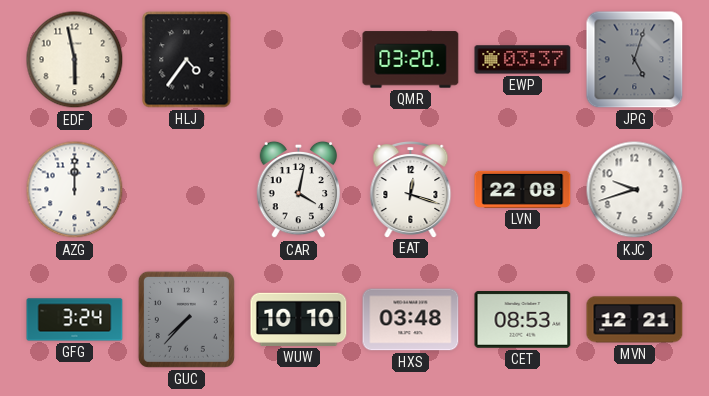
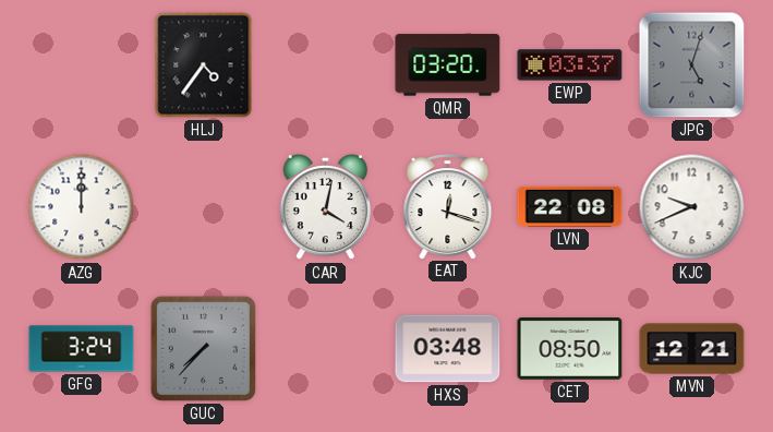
EDF: 5:58 -> none
KJC: 9:42 -> 9:41
WUW: 10:10 -> none
CET: 08:53 -> 08:50
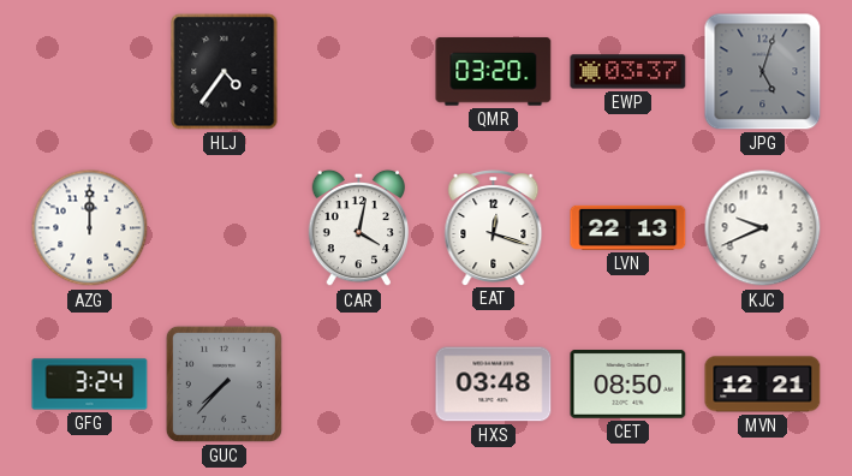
LVN: 22:08 -> 22:13
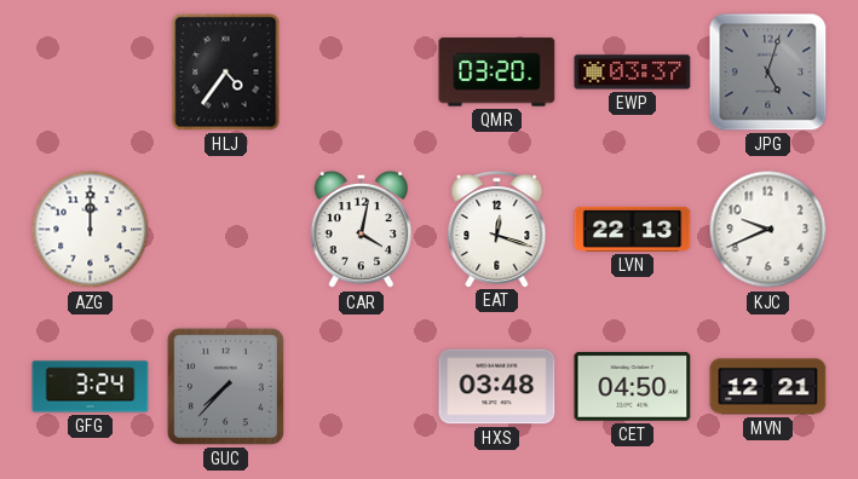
CET: 08:50 -> 04:50
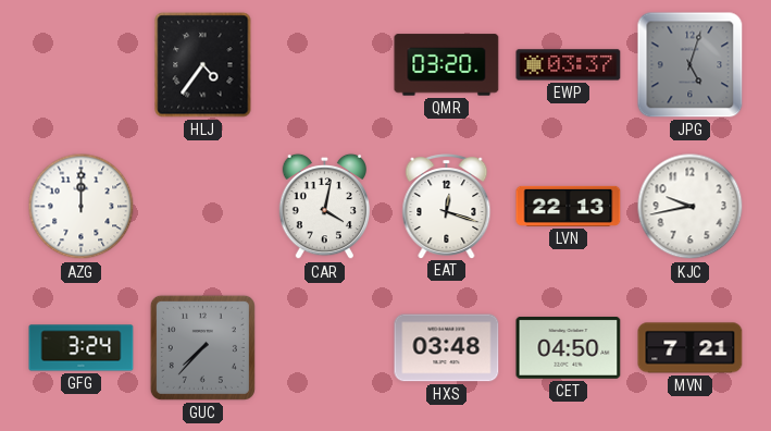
KJC: 9:41 -> 9:43
MVN: 12:21 -> 7:21
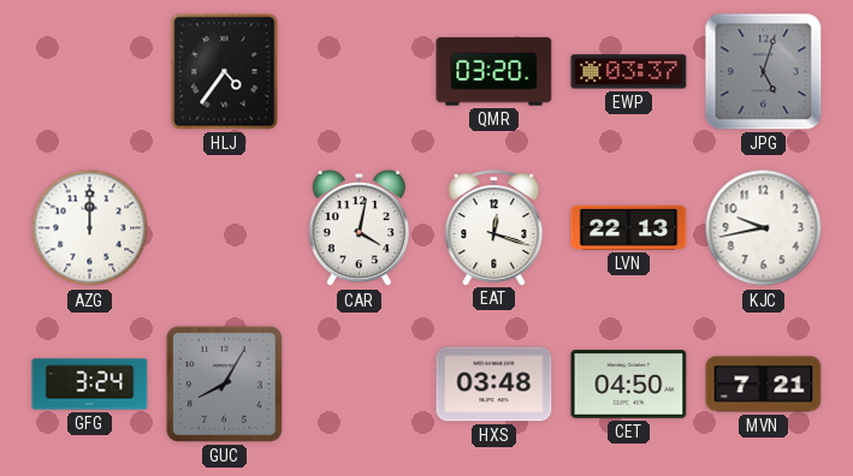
GUC: 7:37 -> 8:05
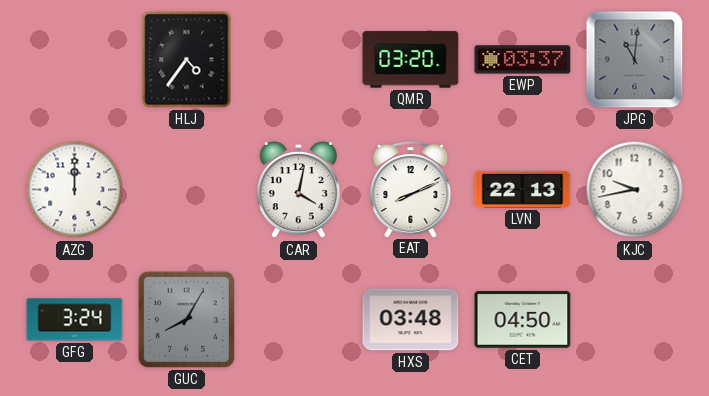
JPG: 5:03 -> 11:01
EAT: 12:18 -> 8:11
MVN: 7:21 -> none
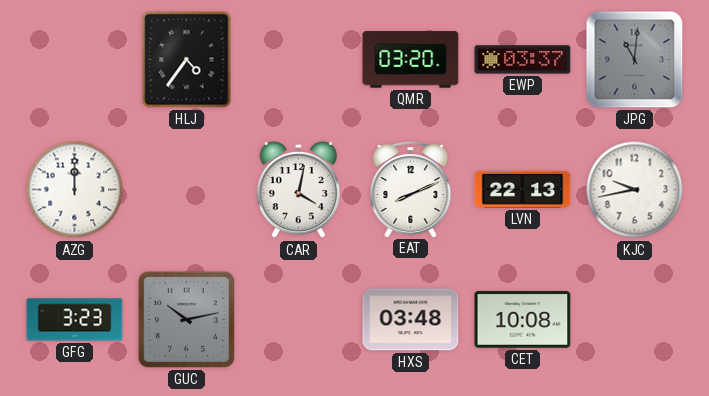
GFG: 3:24 -> 3:23
GUC: 8:05 -> 10:13
CET: 04:50 -> 10:08
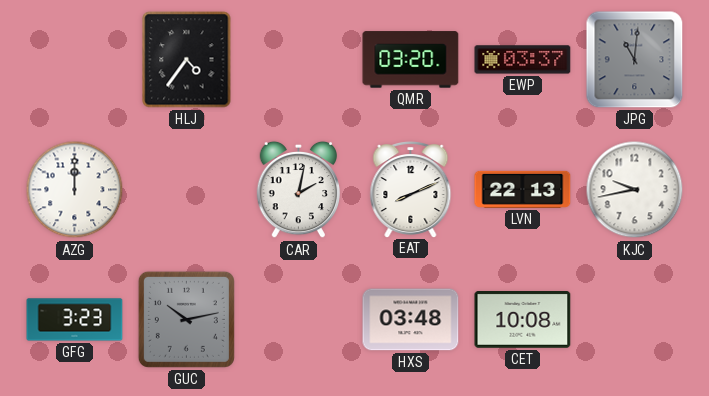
CAR: 4:02 -> 2:02
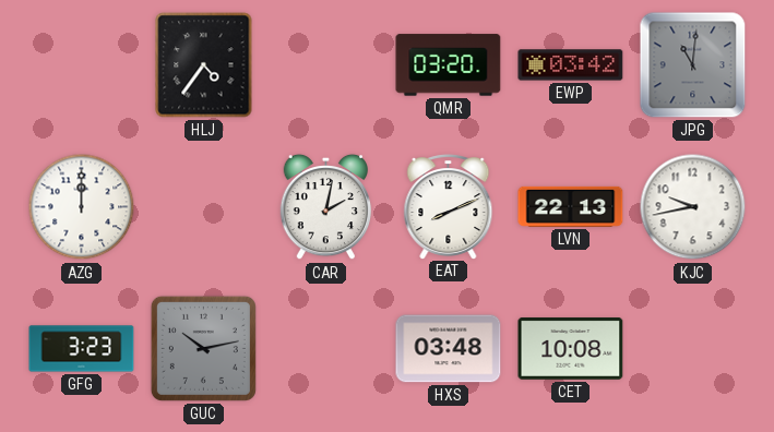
EWP: 03:37 -> 03:42
